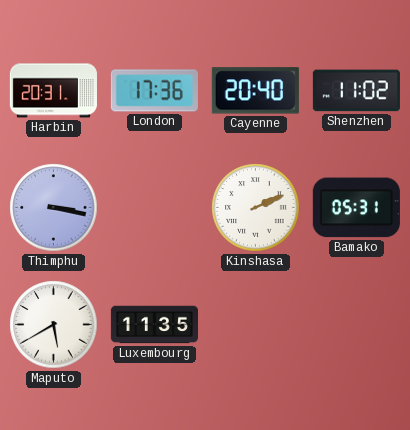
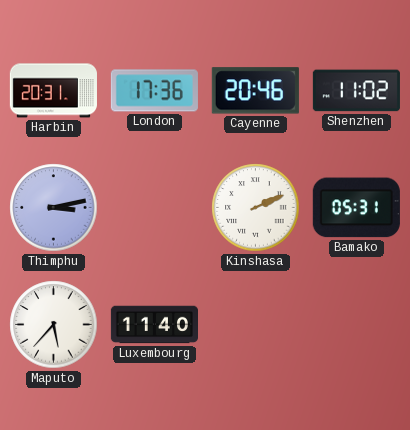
Cayenne: 20:40 -> 20:46
Thimphu: 3:17 -> 3:13
Maputo: 5:40 -> 5:37
Luxembourg: 11:35 -> 11:40
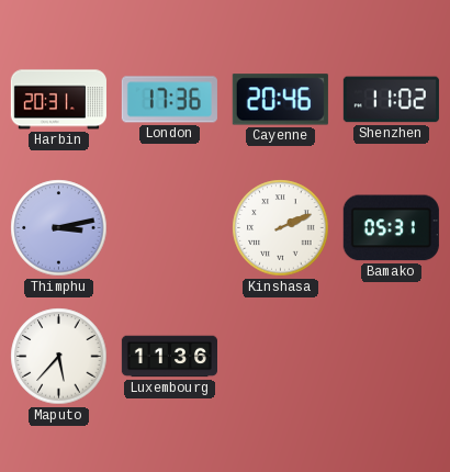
Luxembourg: 11:40 -> 11:36
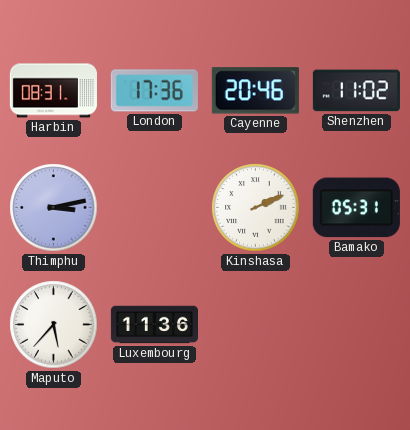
Harbin: 20:31 -> 08:31
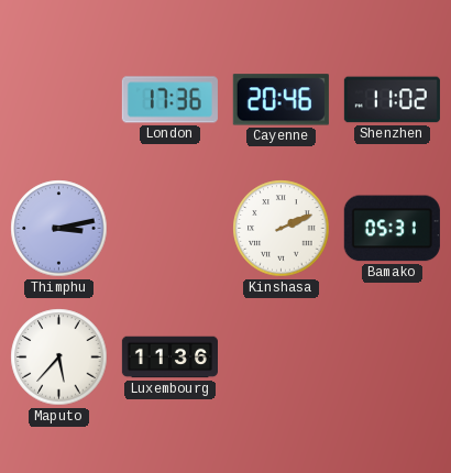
Harbin: 08:31 -> none
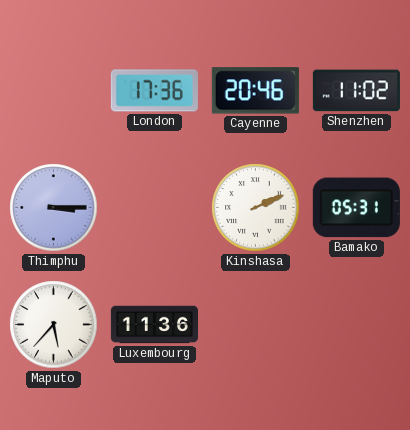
Thimphu: 3:13 -> 3:15
